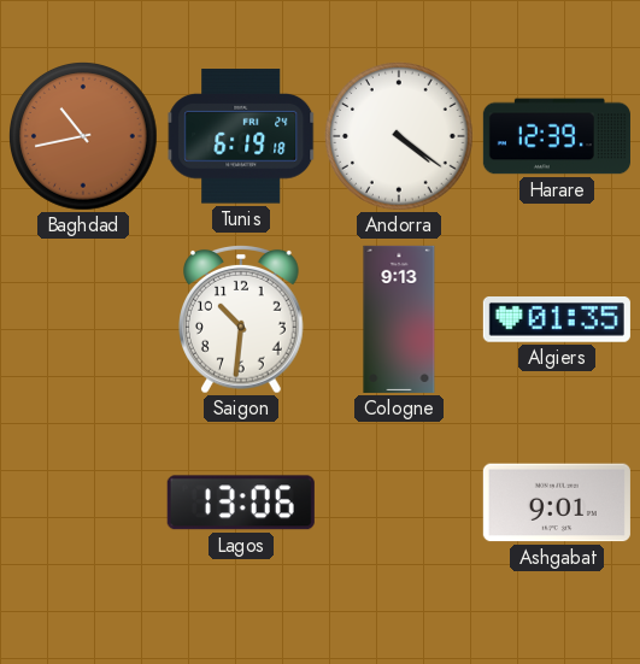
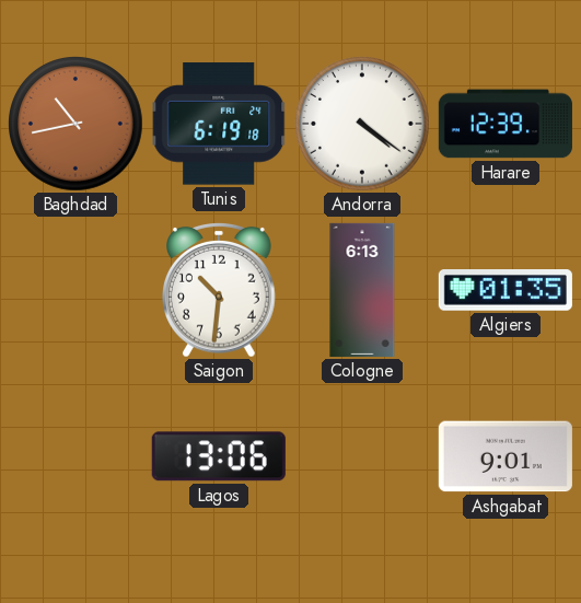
Cologne: 9:13 -> 6:13
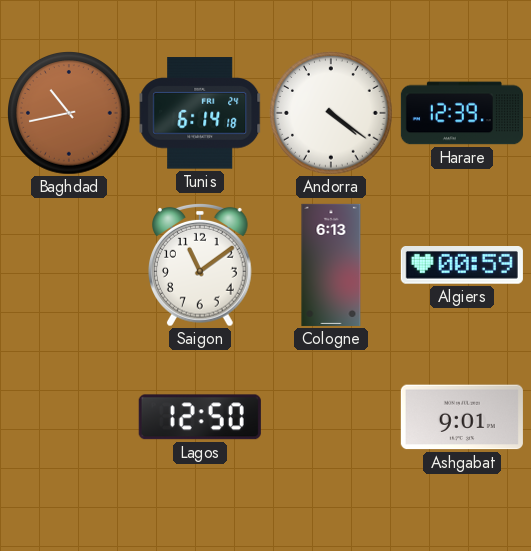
Tunis: 6:19 -> 6:14
Saigon: 10:31 -> 11:09
Algiers: 01:35 -> 00:59
Lagos: 13:06 -> 12:50
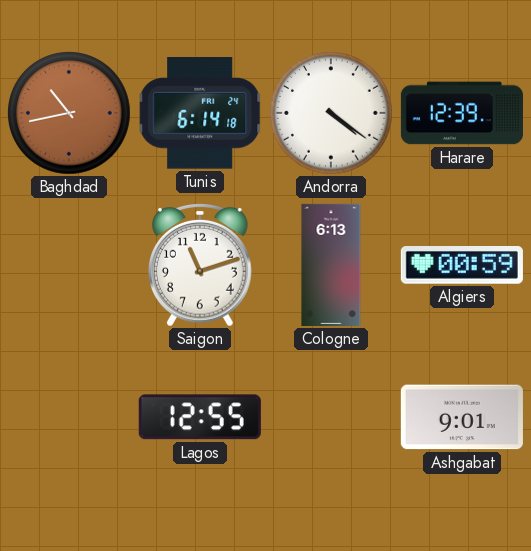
Saigon: 11:09 -> 11:12
Lagos: 12:50 -> 12:55
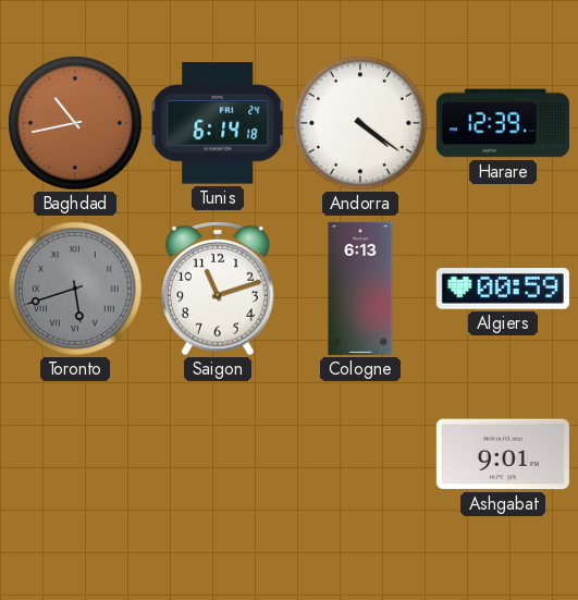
Toronto: none -> 5:42
Lagos: 12:55 -> none
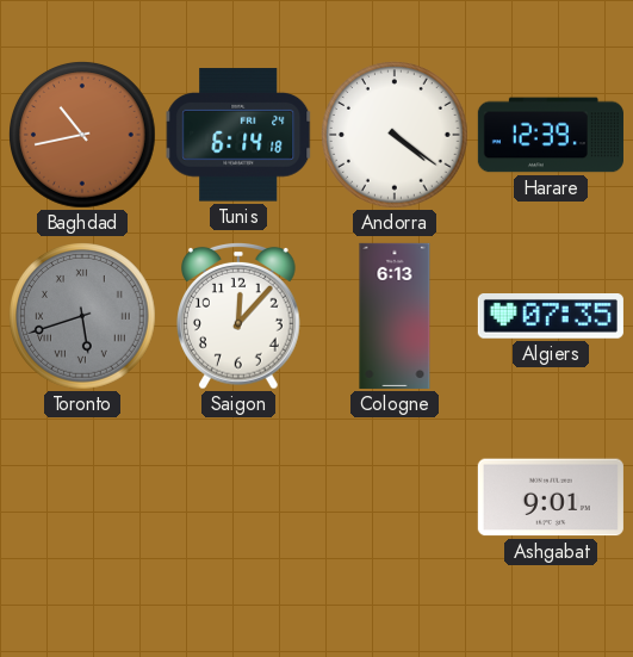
Saigon: 11:12 -> 12:07
Algiers: 00:59 -> 07:35
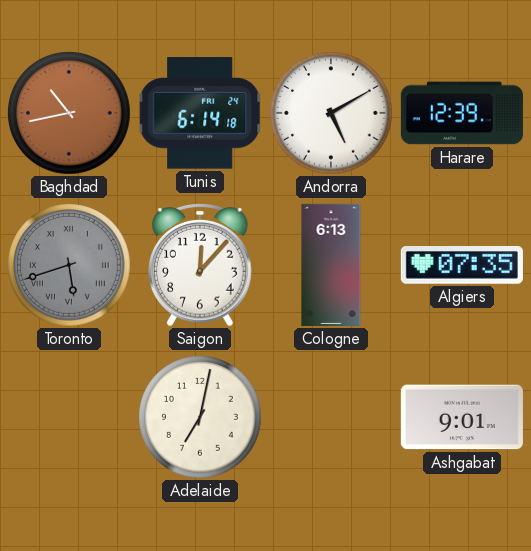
Andorra: 4:21 -> 5:10
Adelaide: none -> 7:02
